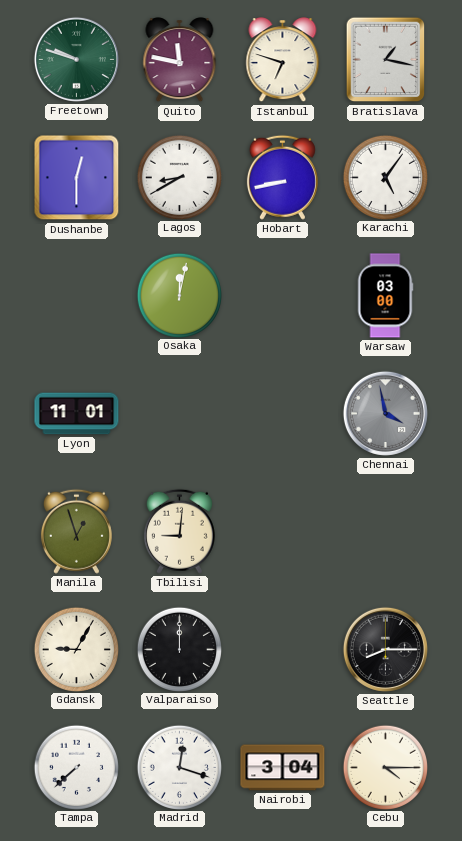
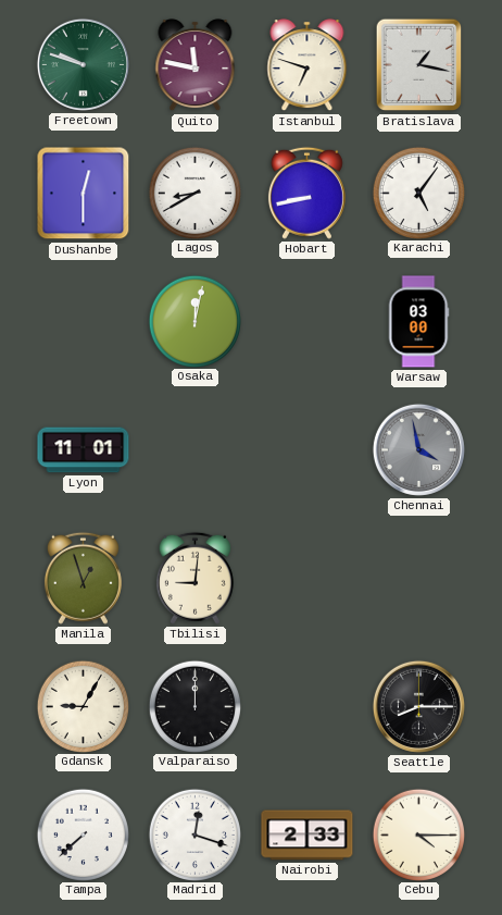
Nairobi: 3:04 -> 2:33
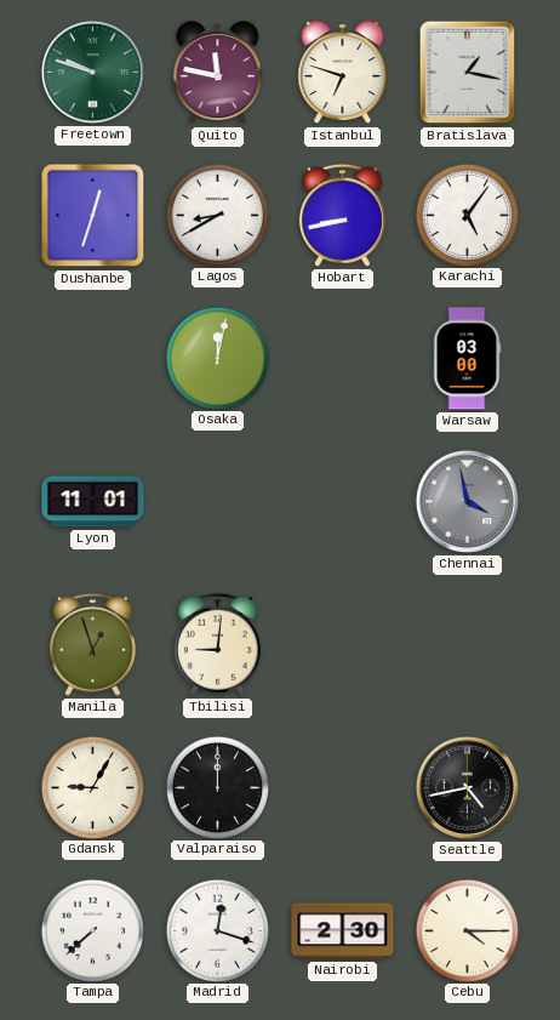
Dushanbe: 12:30 -> 12:33
Seattle: 8:15 -> 4:43
Nairobi: 2:33 -> 2:30
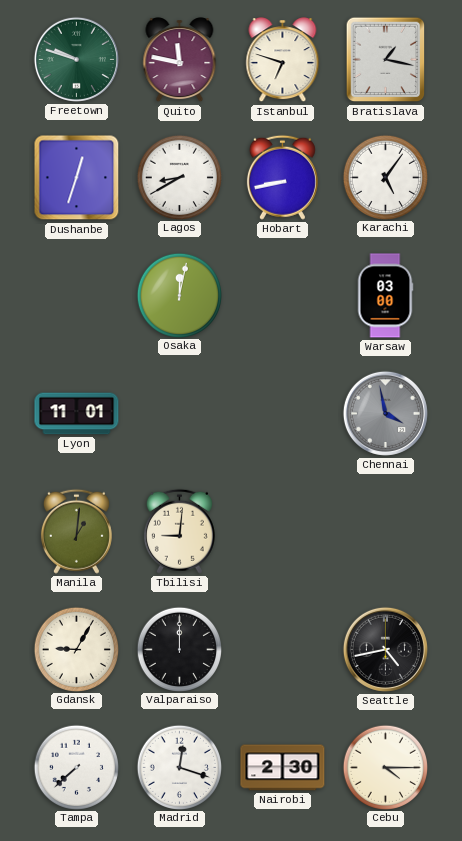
Manila: 12:57 -> 1:01
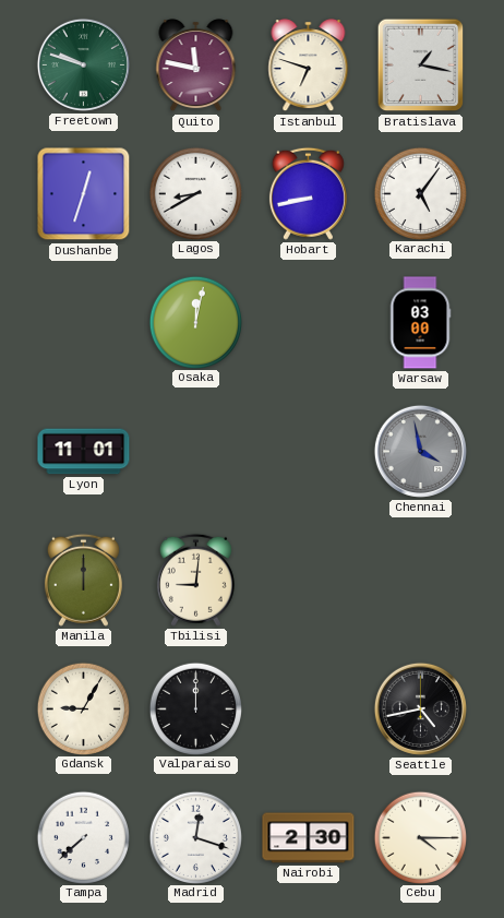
Manila: 1:01 -> 12:00
